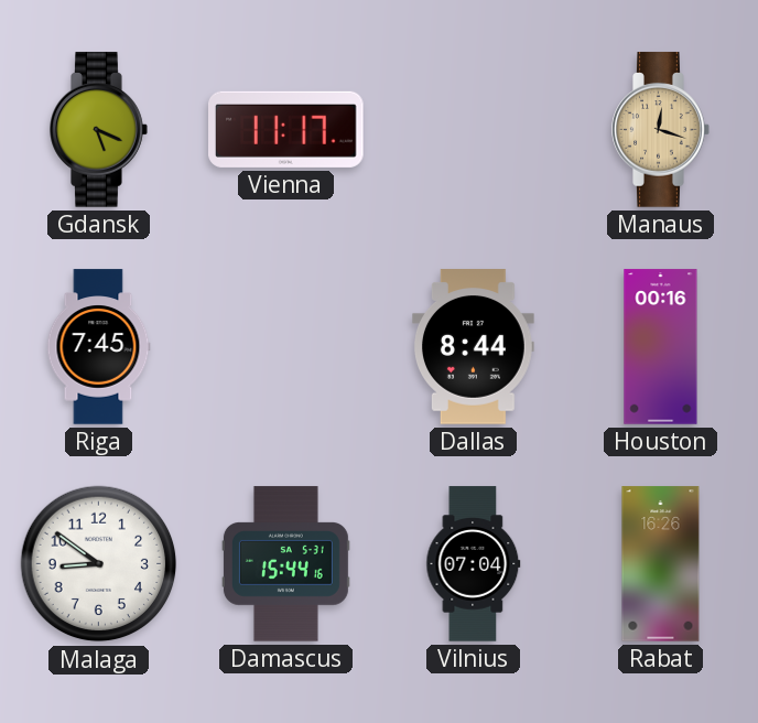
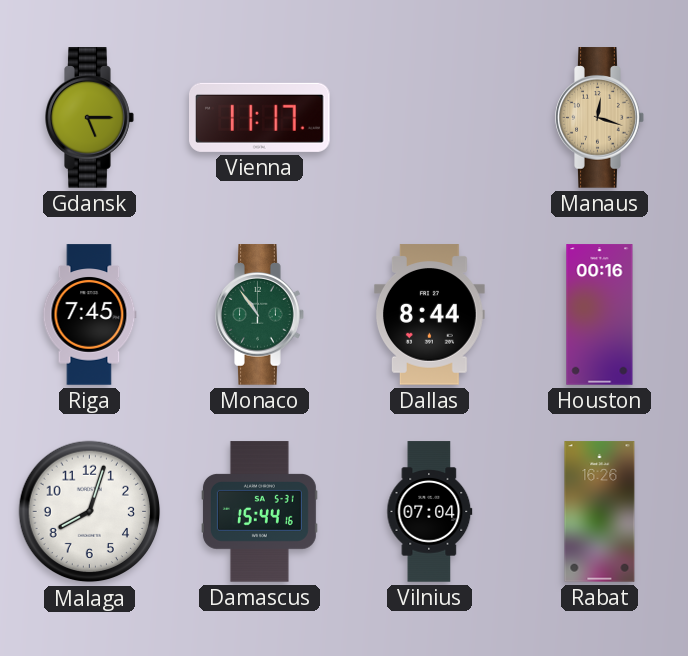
Gdansk: 5:19 -> 5:15
Monaco: none -> 10:54
Malaga: 8:51 -> 8:03
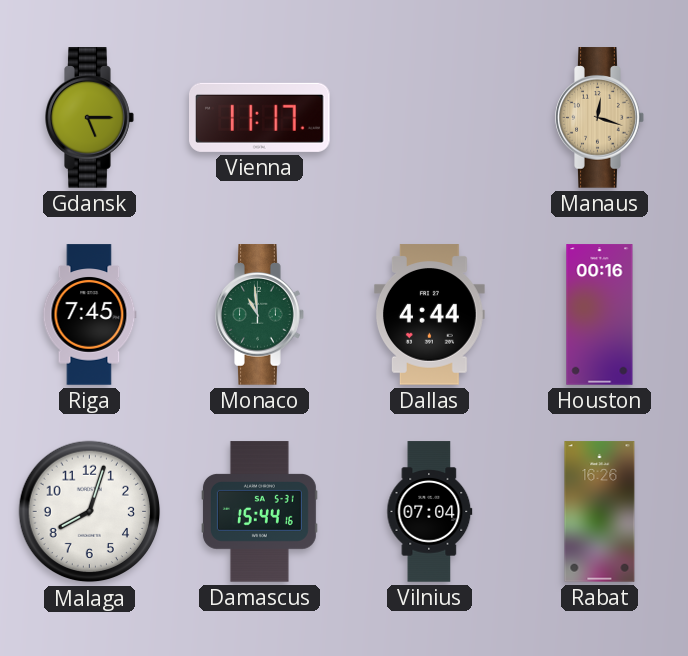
Monaco: 10:54 -> 10:59
Dallas: 8:44 -> 4:44
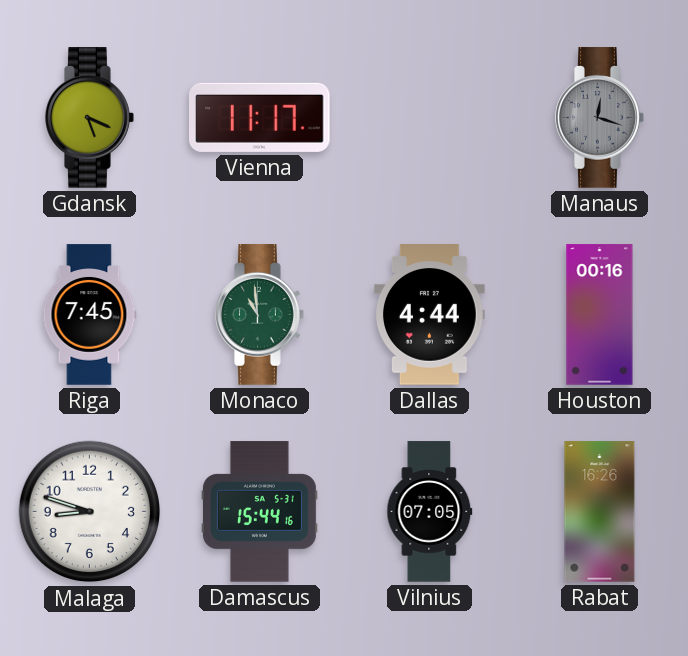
Gdansk: 5:15 -> 5:19
Manaus dial: champagne -> grey
Malaga: 8:03 -> 8:48
Vilnius: 07:04 -> 07:05
